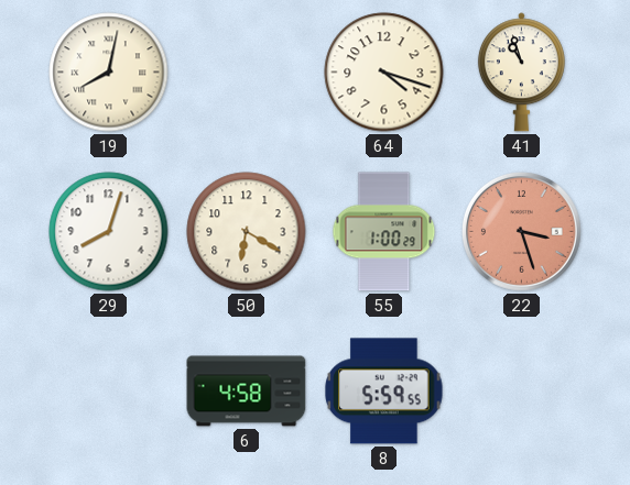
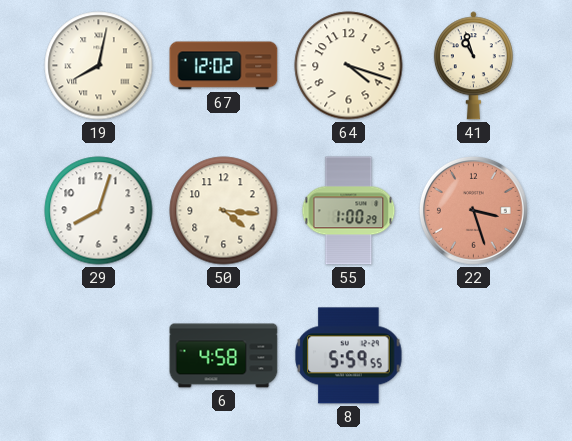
67: none -> 12:02
50: 6:20 -> 4:16
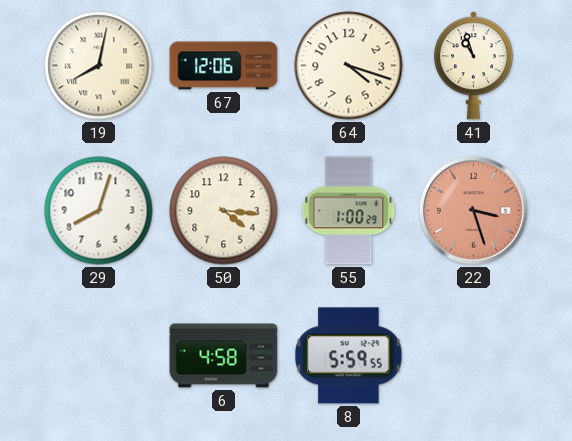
67: 12:02 -> 12:06
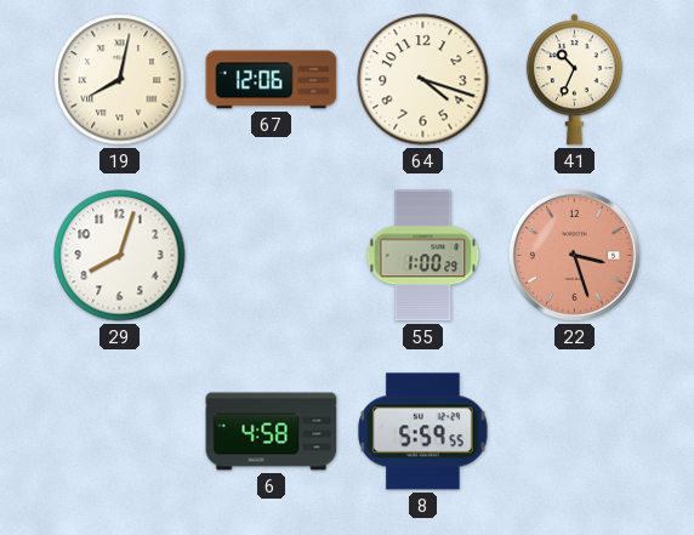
41: 10:57 -> 10:34
50: 4:16 -> none
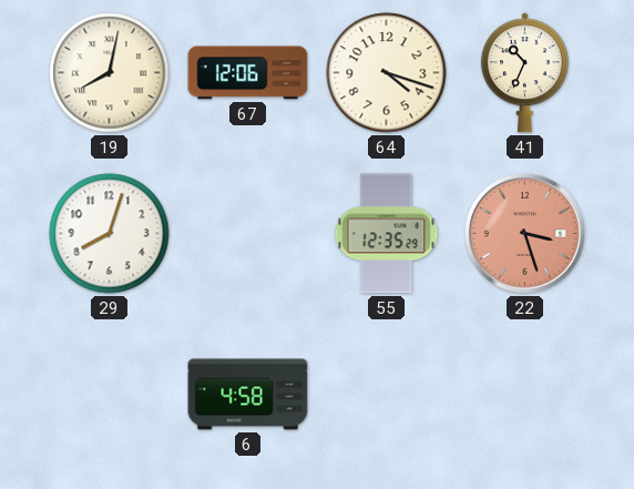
55: 1:00 -> 12:35
8: 5:59 -> none
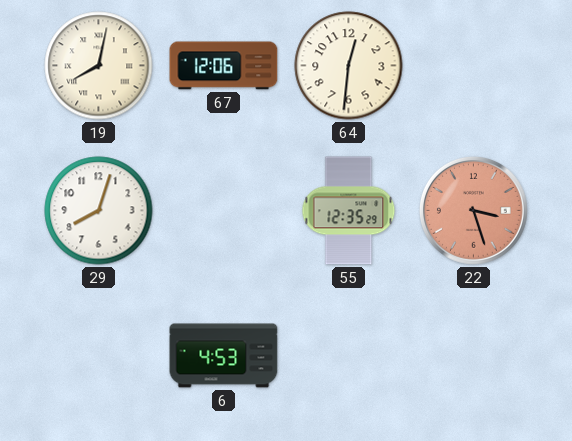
64: 4:18 -> 12:31
41: 10:34 -> none
6: 4:58 -> 4:53
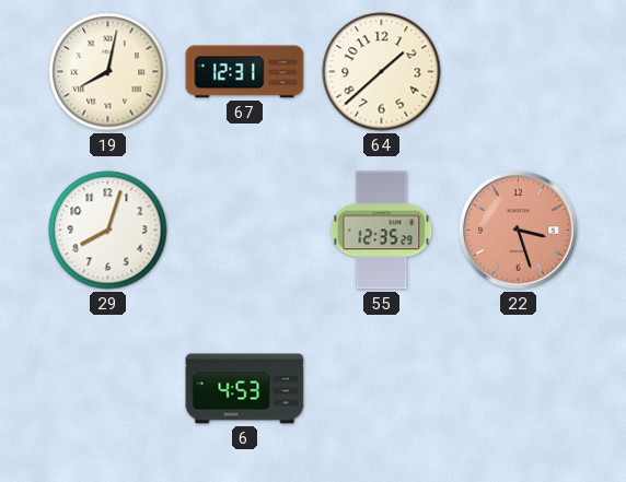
67: 12:06 -> 12:31
64: 12:31 -> 1:38
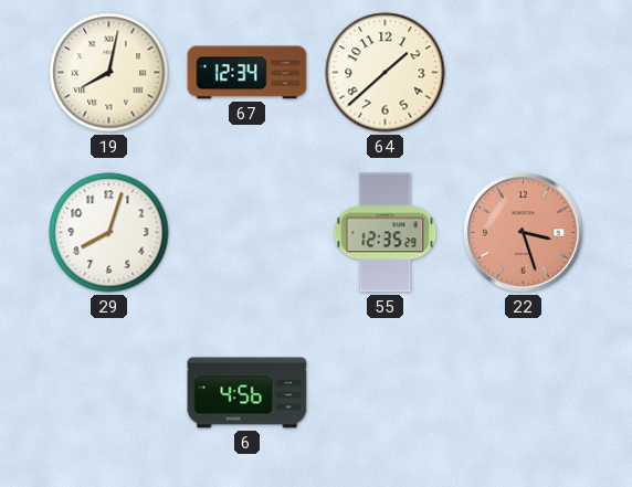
67: 12:31 -> 12:34
6: 4:53 -> 4:56
